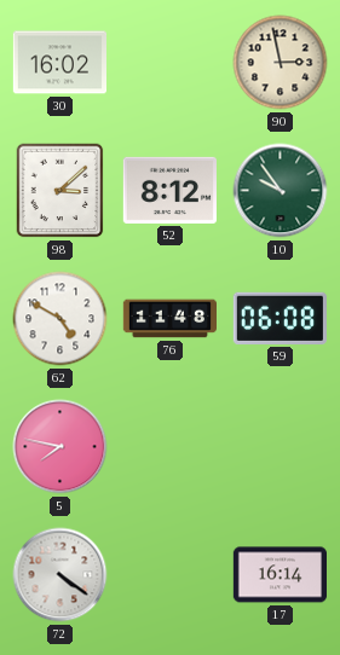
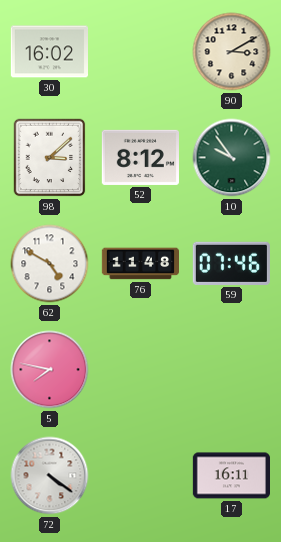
90: 2:58 -> 3:10
59: 06:08 -> 07:46
17: 16:14 -> 16:11
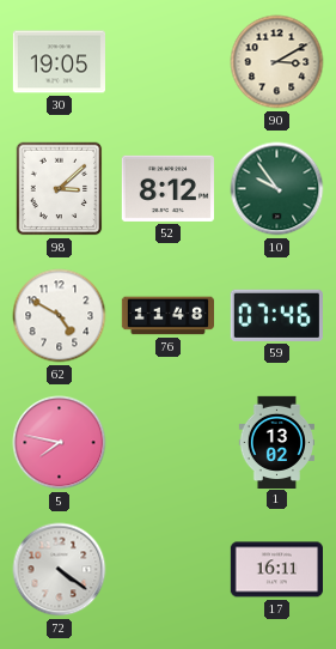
30: 16:02 -> 19:05
1: none -> 13:02
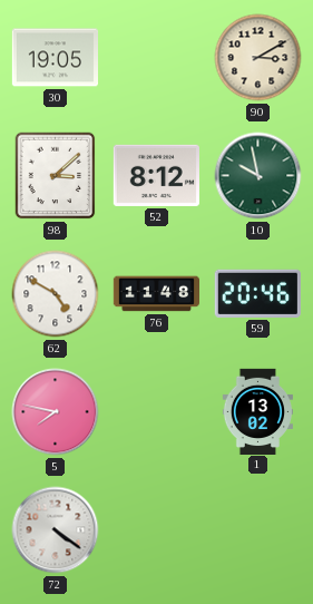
10: 9:54 -> 9:58
59: 07:46 -> 20:46
17: 16:11 -> none
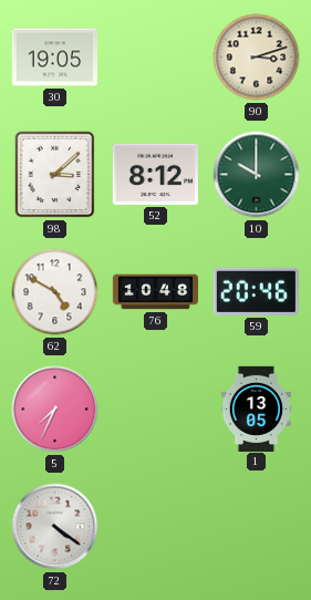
90: 3:10 -> 3:12
10: 9:58 -> 10:00
76: 11:48 -> 10:48
5: 7:47 -> 7:34
1: 13:02 -> 13:05
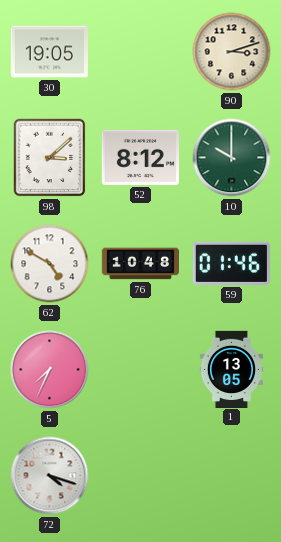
59: 20:46 -> 01:46
72: 4:21 -> 4:18
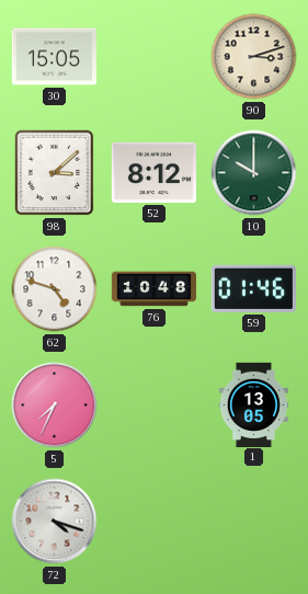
30: 19:05 -> 15:05
62: 4:50 -> 4:48
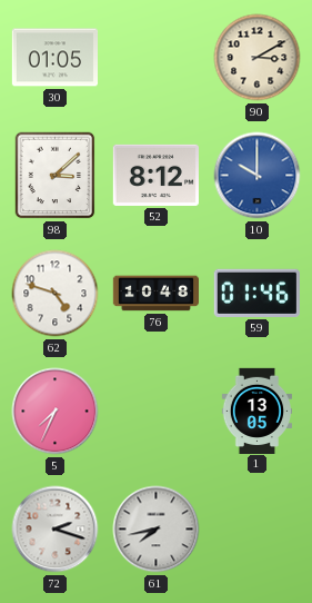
30: 15:05 -> 01:05
90: 3:12 -> 3:10
10 dial: green -> blue
72: 4:18 -> 2:18
61: none -> 7:43
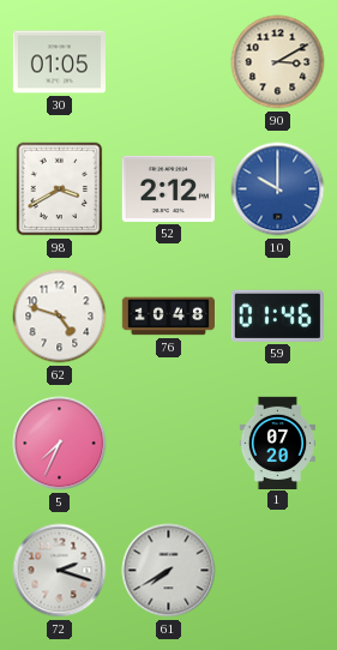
98: 3:08 -> 3:40
52: 8:12 -> 2:12
1: 13:05 -> 07:20
61: 7:43 -> 7:40
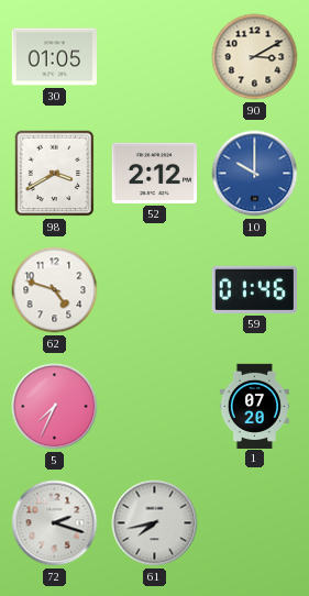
76: 10:48 -> none
61: 7:40 -> 7:43
